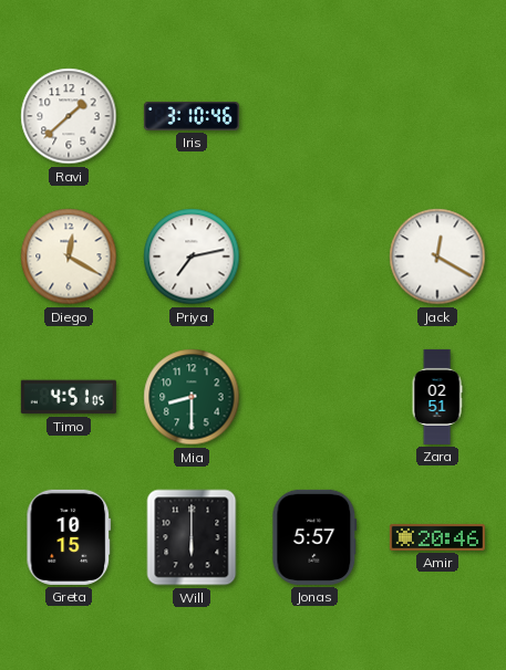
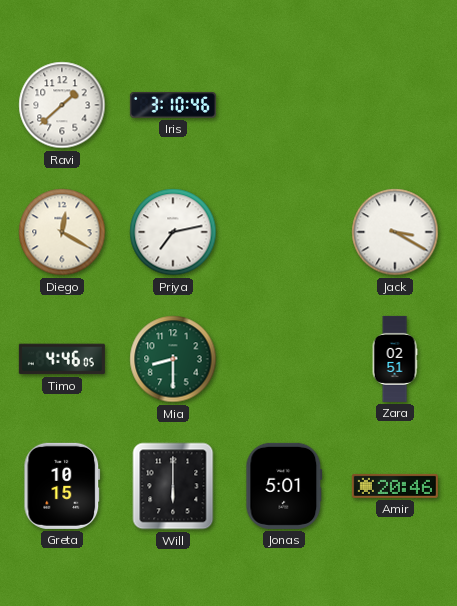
Jack: 12:20 -> 3:20
Timo: 4:51 -> 4:46
Jonas: 5:57 -> 5:01
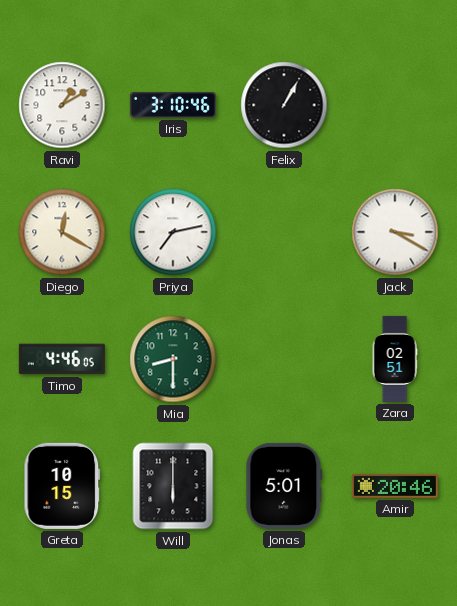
Ravi: 1:38 -> 1:10
Felix: none -> 1:05
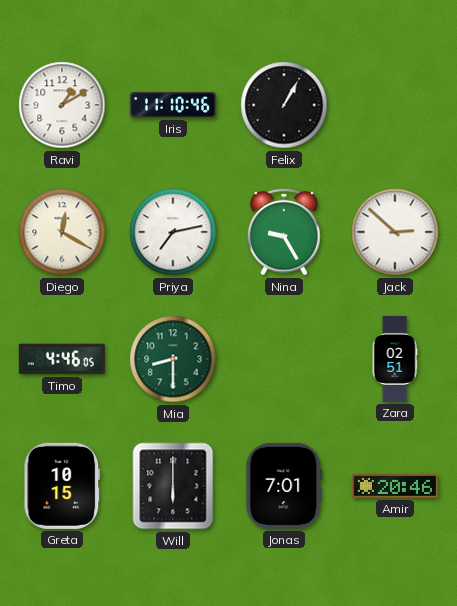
Iris: 3:10 -> 11:10
Nina: none -> 9:25
Jack: 3:20 -> 2:52
Jonas: 5:01 -> 7:01
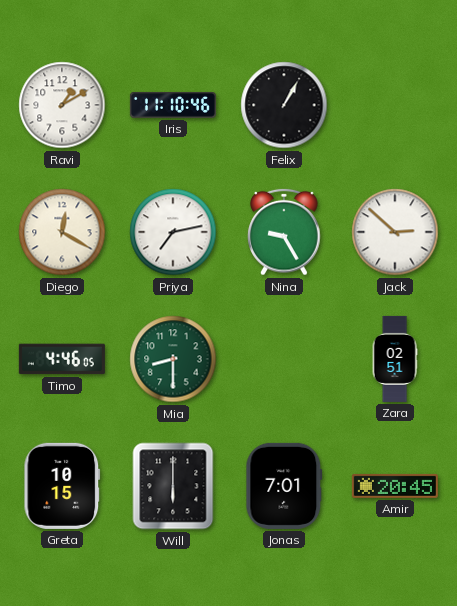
Amir: 20:46 -> 20:45
